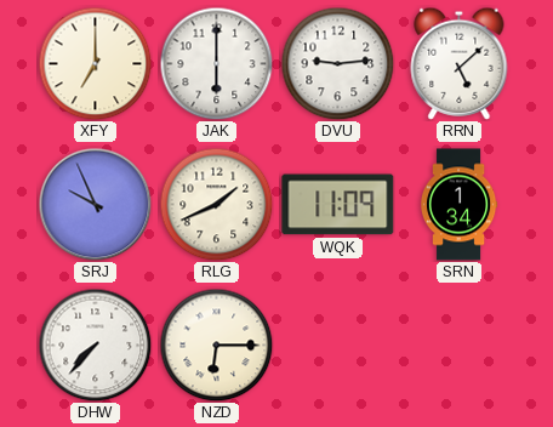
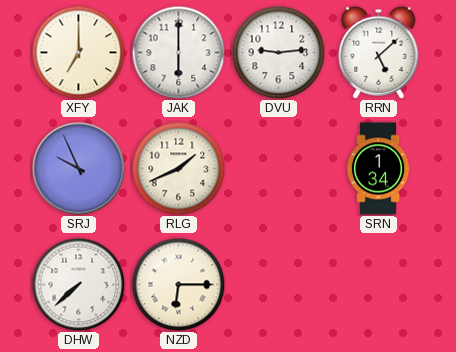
WQK: 11:09 -> none
DHW: 7:37 -> 7:38
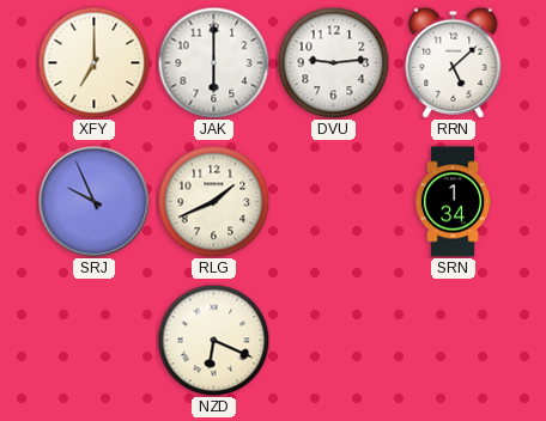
DHW: 7:38 -> none
NZD: 6:15 -> 6:19
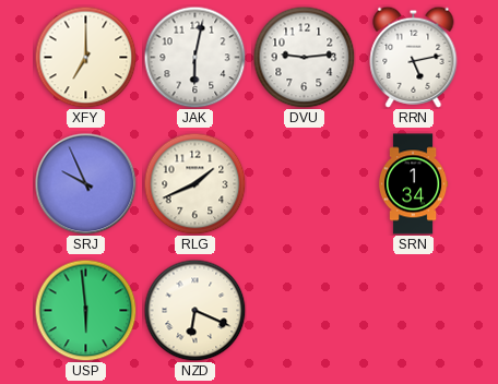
JAK: 6:00 -> 6:02
RRN: 5:08 -> 5:13
USP: none -> 5:59
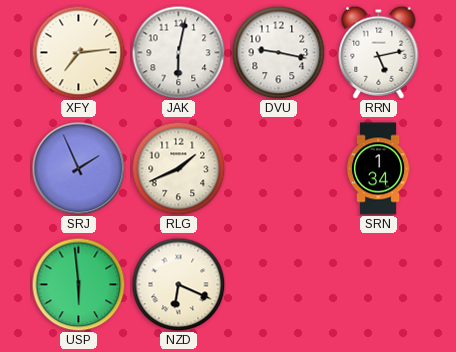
XFY: 7:00 -> 7:14
DVU: 9:14 -> 9:17
SRJ: 9:56 -> 1:56
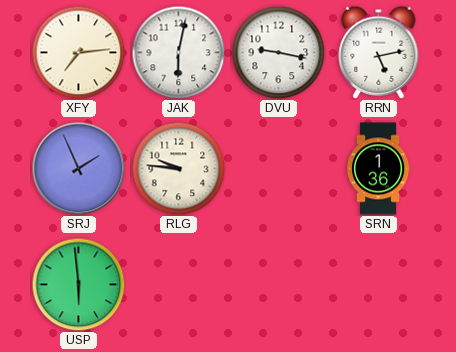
RLG: 1:41 -> 9:46
SRN: 1:34 -> 1:36
NZD: 6:19 -> none
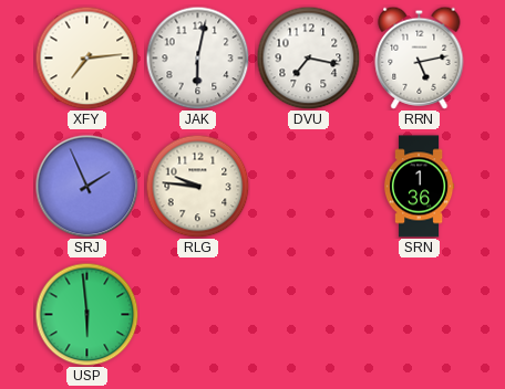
DVU: 9:17 -> 7:17
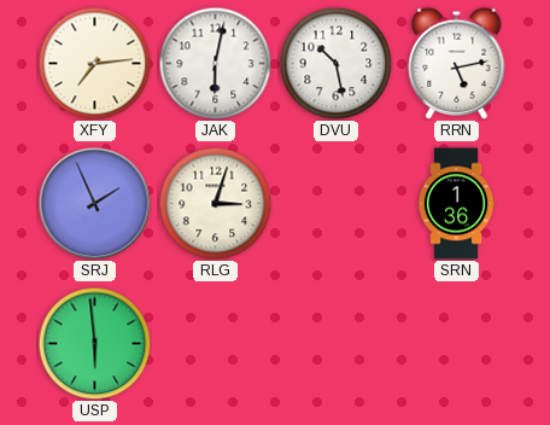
DVU: 7:17 -> 10:28
RLG: 9:46 -> 3:03
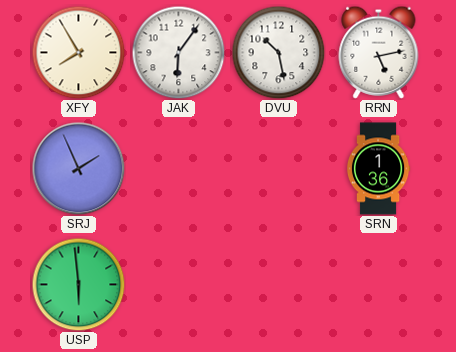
XFY: 7:14 -> 7:55
JAK: 6:02 -> 6:06
RLG: 3:03 -> none
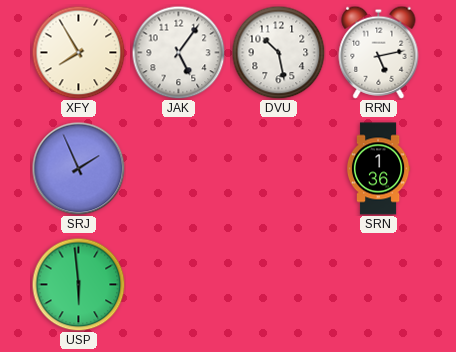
JAK: 6:06 -> 5:06
